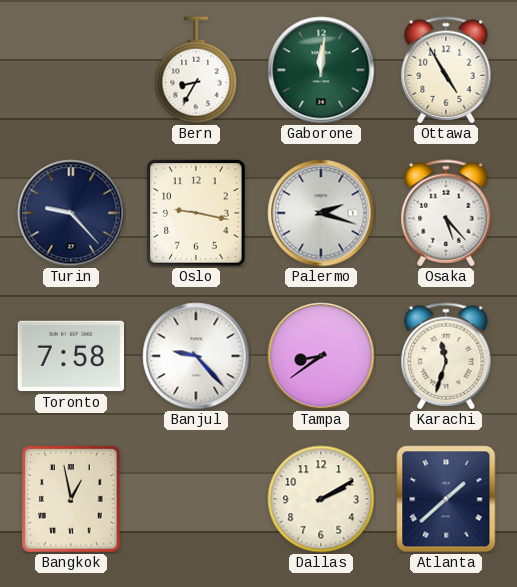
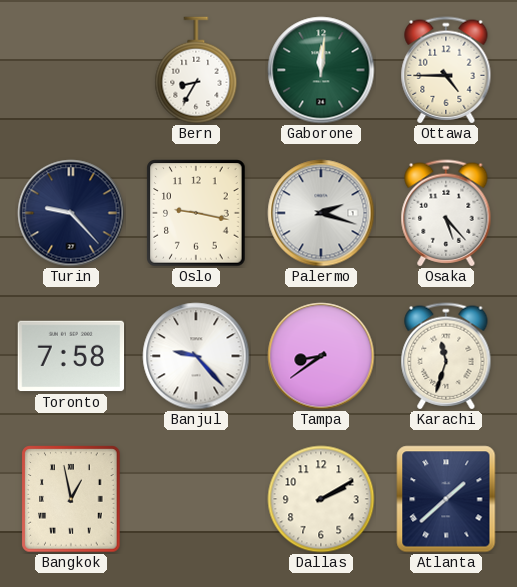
Ottawa: 4:55 -> 4:45
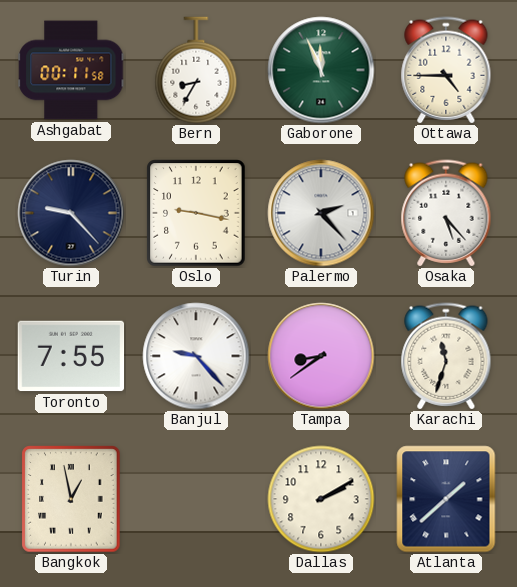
Ashgabat: none -> 00:11
Gaborone: 12:01 -> 11:56
Palermo: 2:18 -> 2:23
Toronto: 7:58 -> 7:55
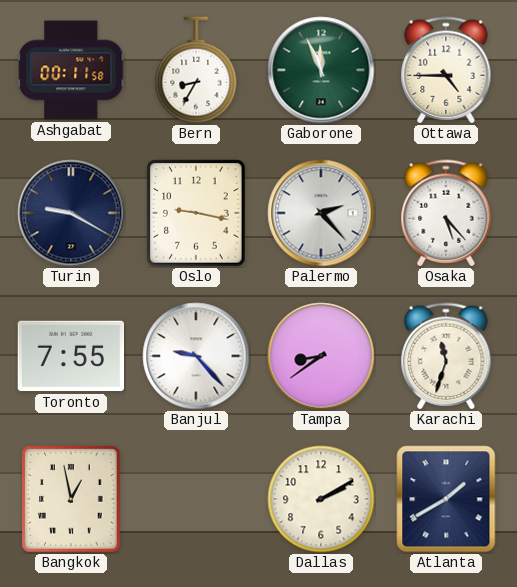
Turin: 9:23 -> 9:20
Atlanta: 1:38 -> 1:40
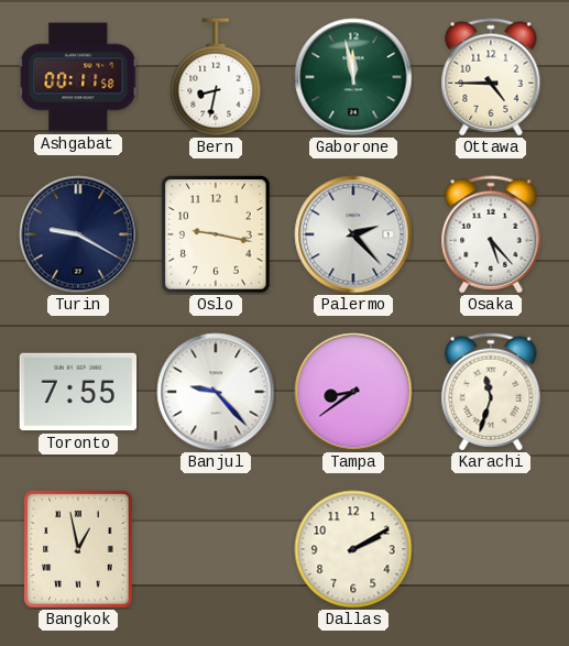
Bern: 8:35 -> 8:32
Gaborone: 11:56 -> 11:58
Atlanta: 1:40 -> none
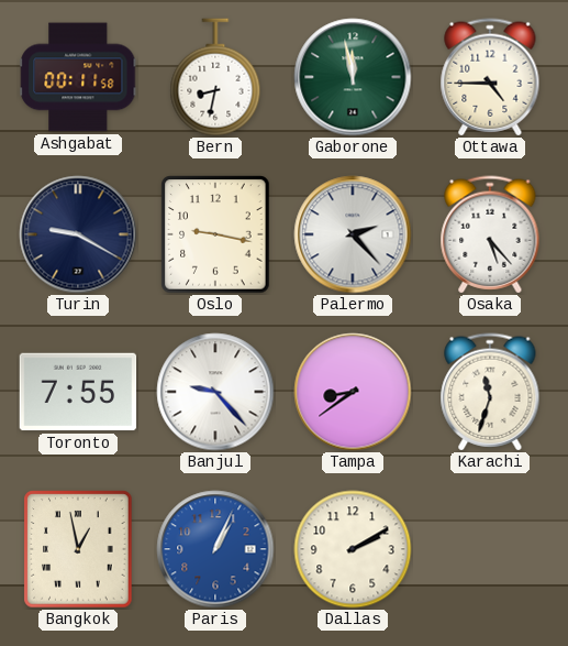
Paris: none -> 1:04
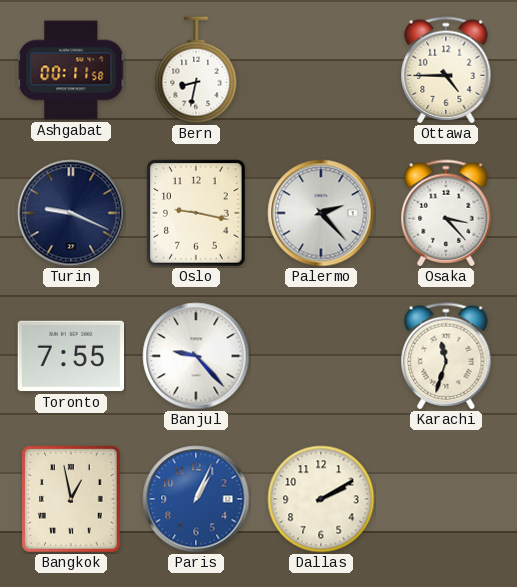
Gaborone: 11:58 -> none
Turin: 9:20 -> 9:19
Osaka: 5:23 -> 3:23
Tampa: 8:39 -> none
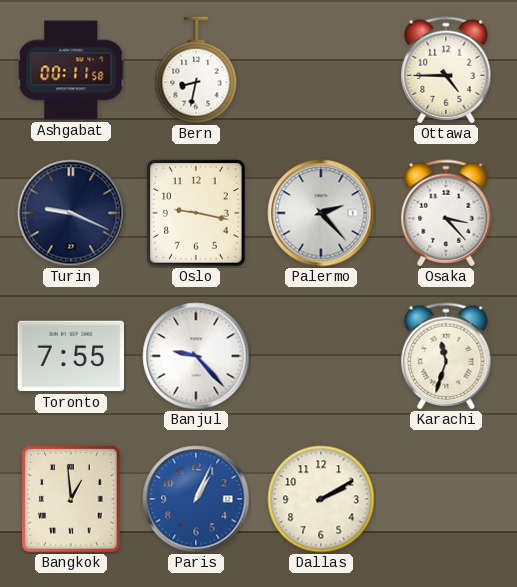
Bangkok: 12:58 -> 12:59
